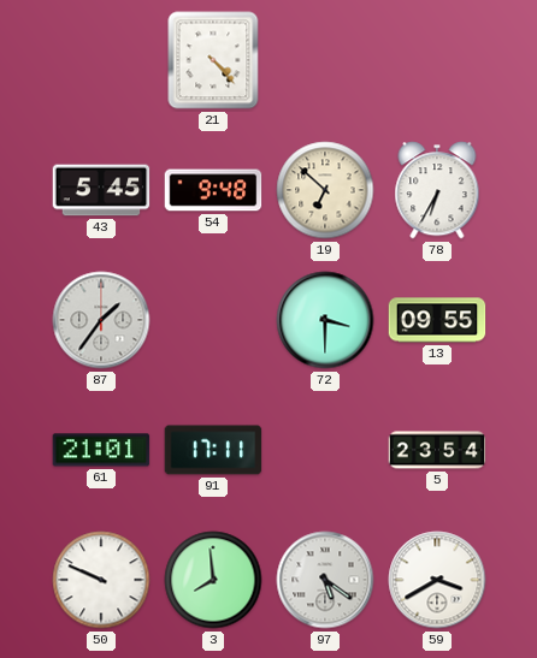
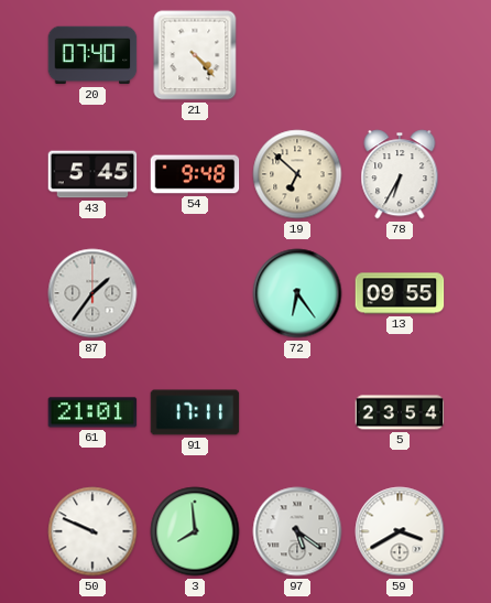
20: none -> 07:40
72: 3:30 -> 6:24
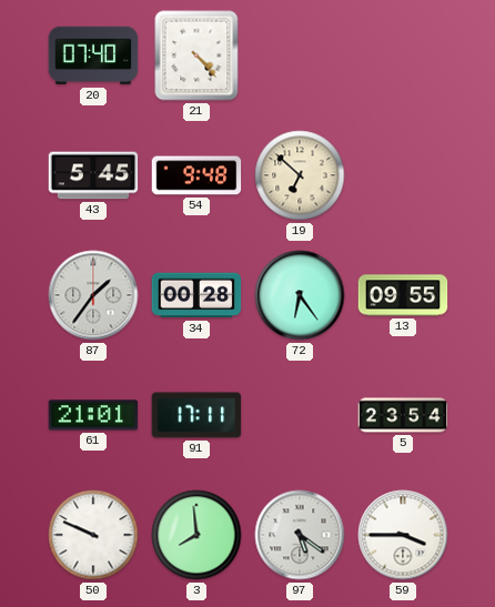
78: 6:35 -> none
34: none -> 00:28
59: 3:40 -> 3:45
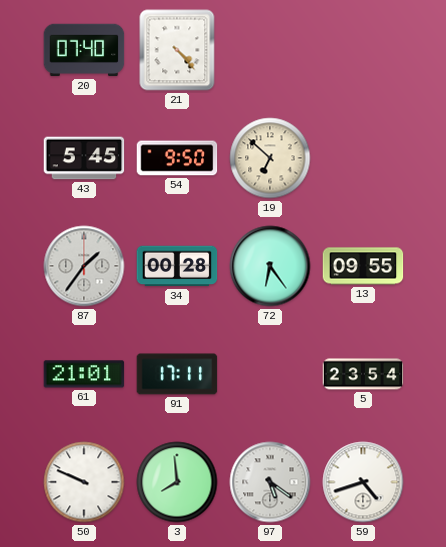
54: 9:48 -> 9:50
59: 3:45 -> 4:42
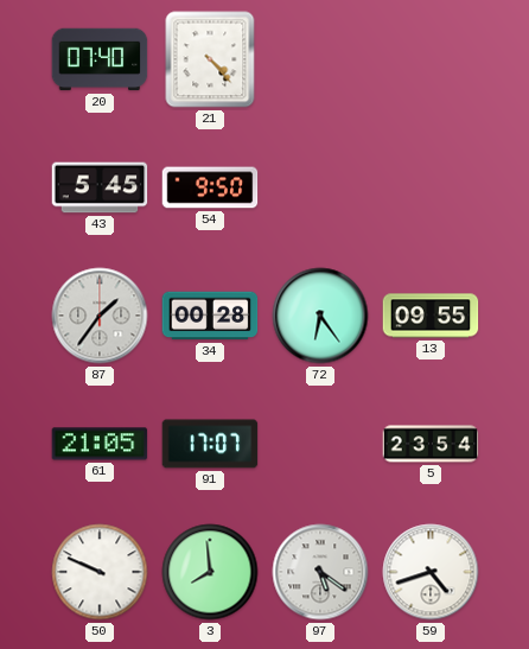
19: 6:52 -> none
61: 21:01 -> 21:05
91: 17:11 -> 17:07
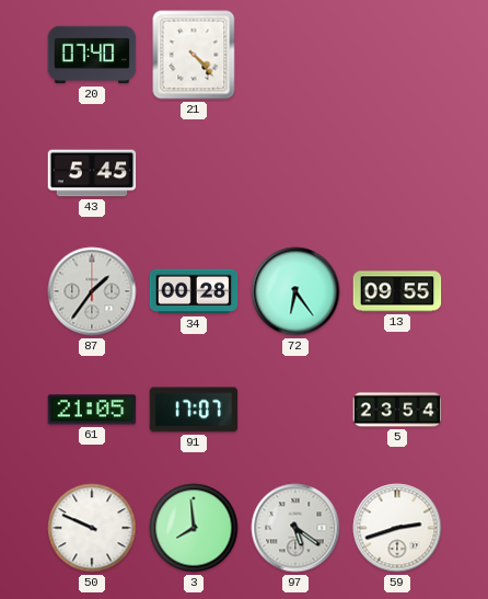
54: 9:50 -> none
59: 4:42 -> 2:42
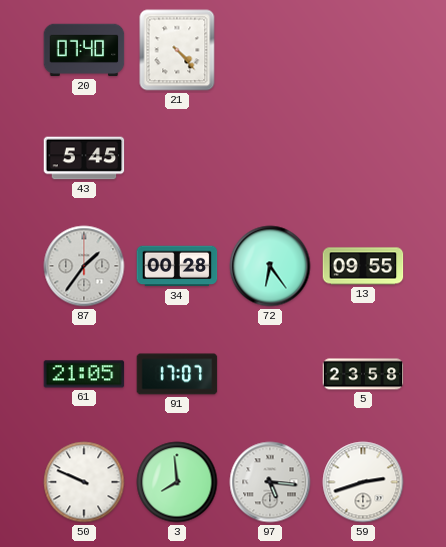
5: 23:54 -> 23:58
97: 5:21 -> 5:16
